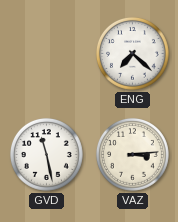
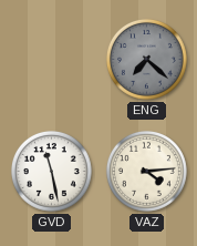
ENG dial: white -> grey
VAZ: 3:14 -> 4:14
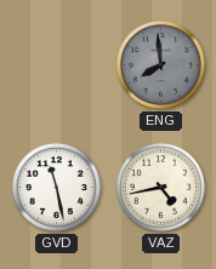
ENG: 7:22 -> 7:59
VAZ: 4:14 -> 4:43
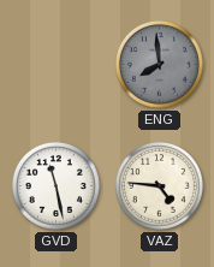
VAZ: 4:43 -> 4:46
